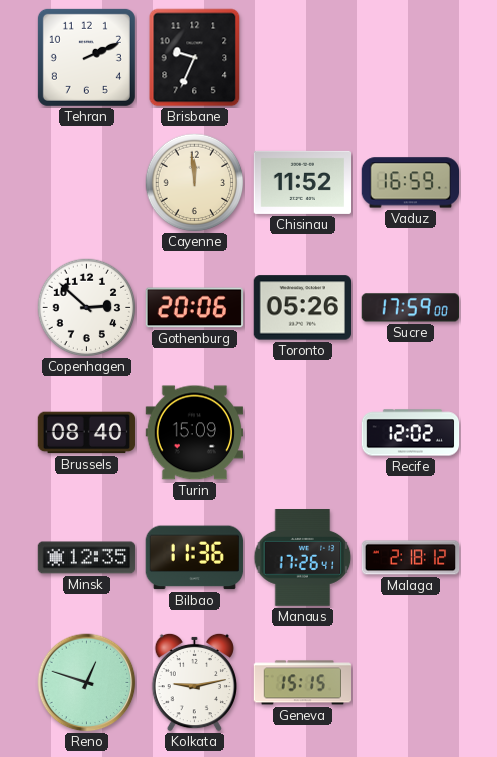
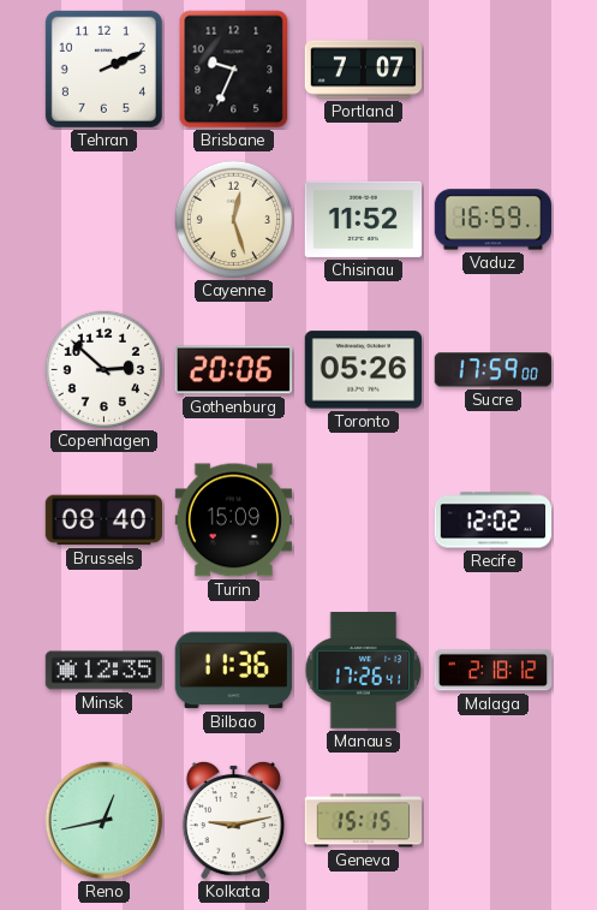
Portland: none -> 7:07
Cayenne: 11:59 -> 12:27
Reno: 12:48 -> 12:43
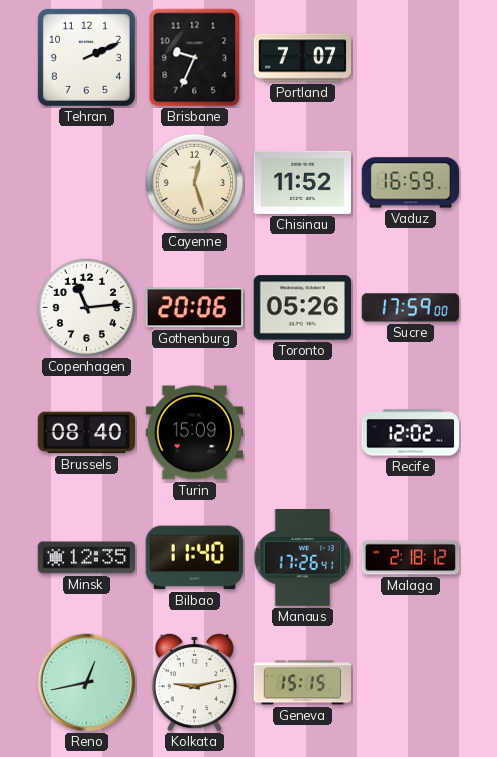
Copenhagen: 2:52 -> 11:14
Bilbao: 11:36 -> 11:40
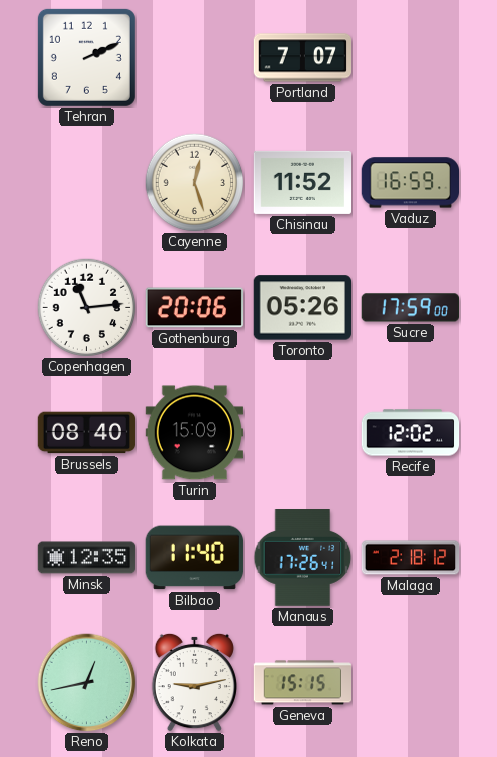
Brisbane: 9:34 -> none
